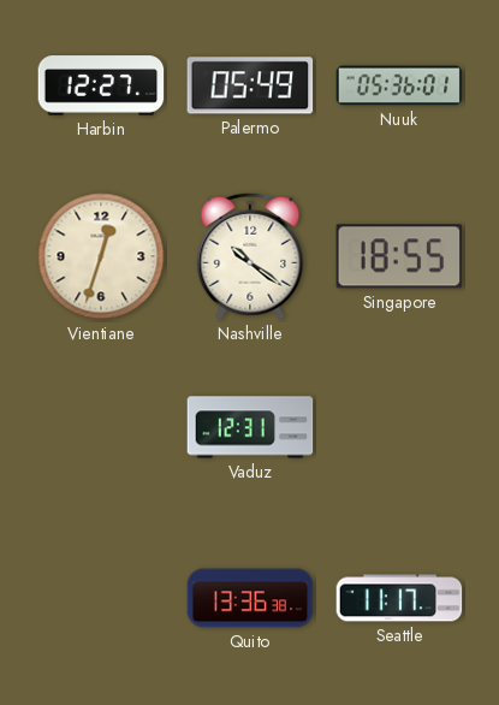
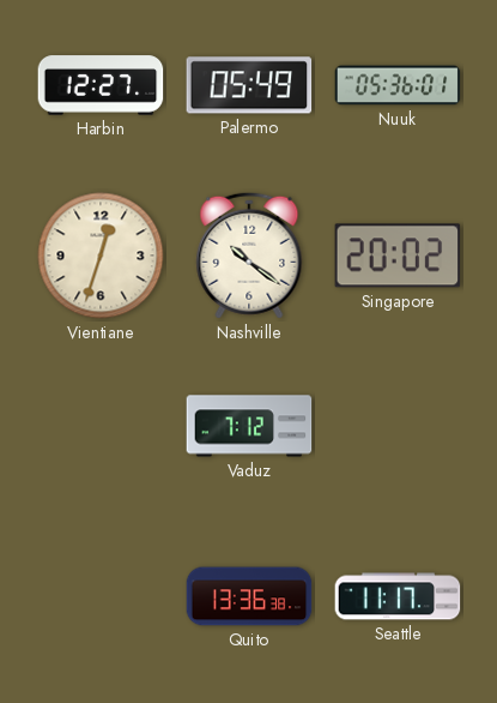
Singapore: 18:55 -> 20:02
Vaduz: 12:31 -> 7:12
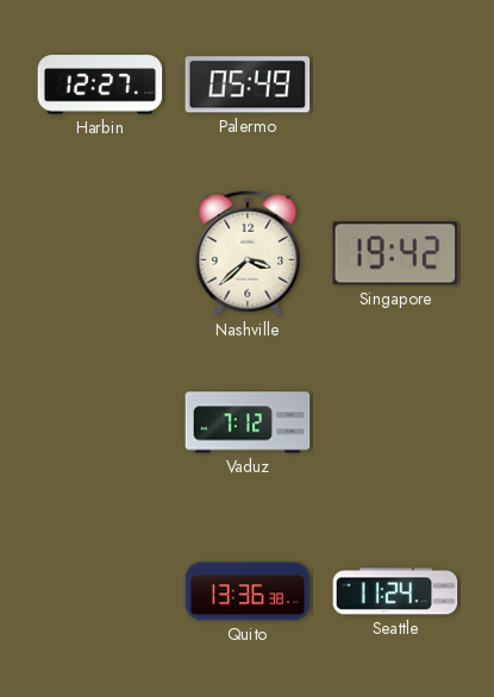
Nuuk: 05:36 -> none
Vientiane: 12:33 -> none
Nashville: 10:21 -> 3:38
Singapore: 20:02 -> 19:42
Seattle: 11:17 -> 11:24
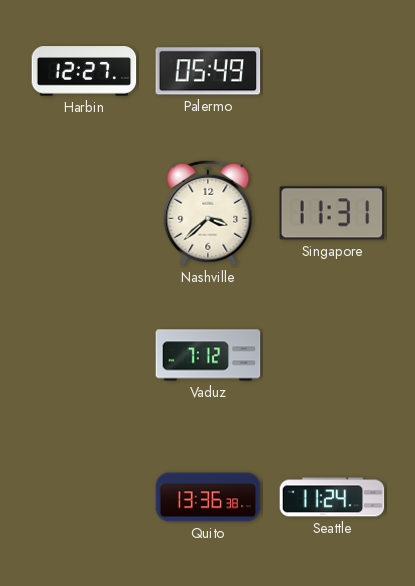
Singapore: 19:42 -> 11:31
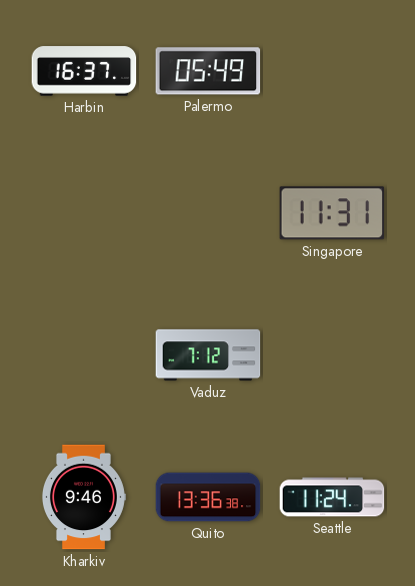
Harbin: 12:27 -> 16:37
Nashville: 3:38 -> none
Kharkiv: none -> 9:46
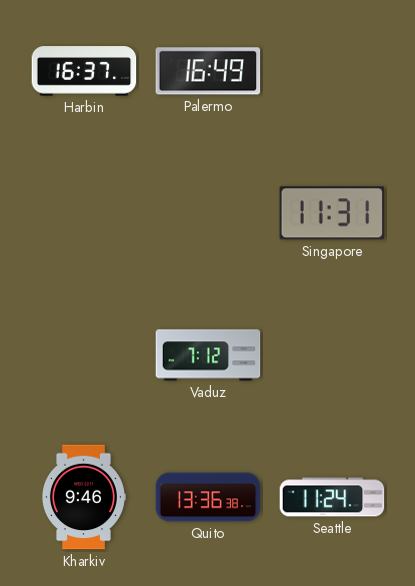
Palermo: 05:49 -> 16:49
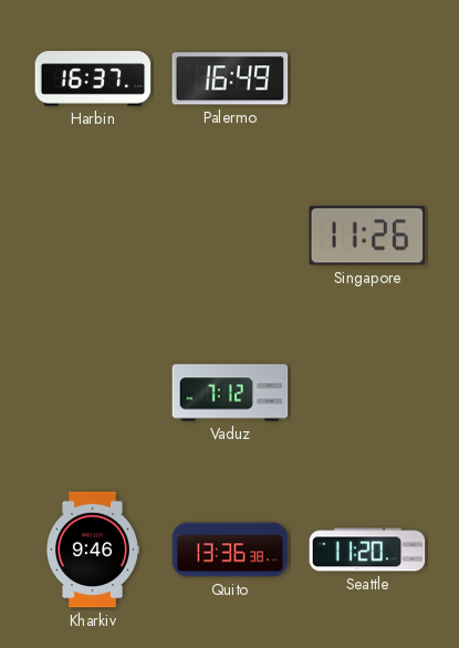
Singapore: 11:31 -> 11:26
Seattle: 11:24 -> 11:20
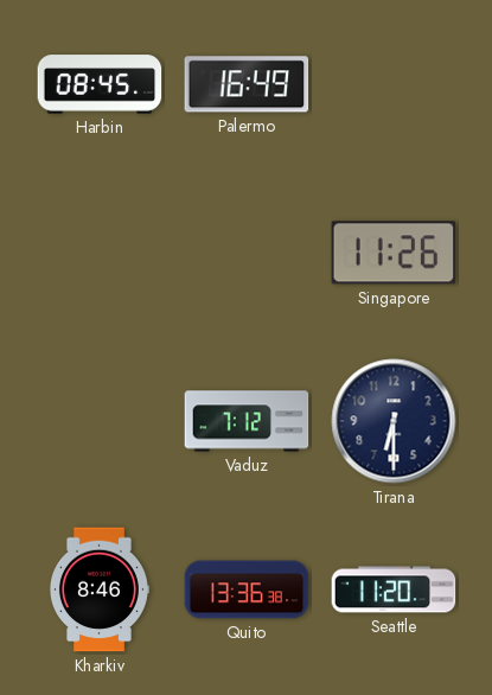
Harbin: 16:37 -> 08:45
Tirana: none -> 6:30
Kharkiv: 9:46 -> 8:46
